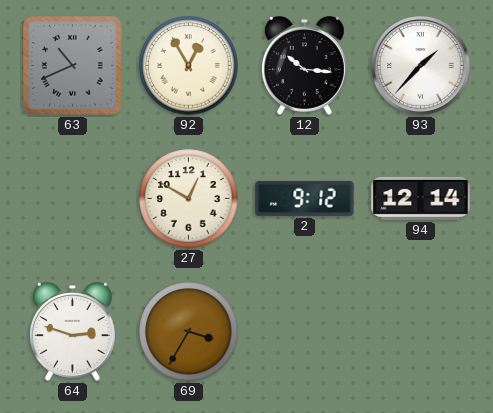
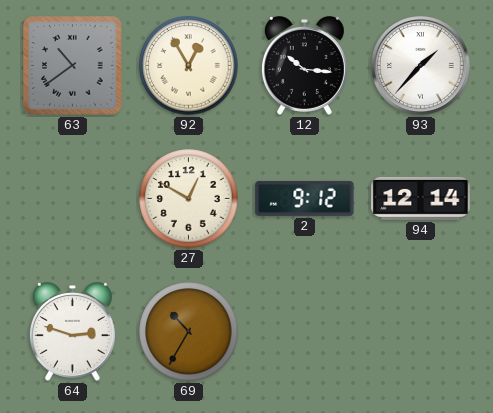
63: 10:41 -> 10:39
69: 3:35 -> 10:35
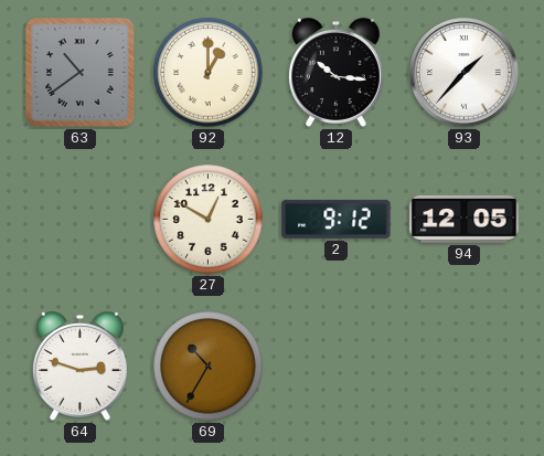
92: 12:55 -> 1:00
94: 12:14 -> 12:05
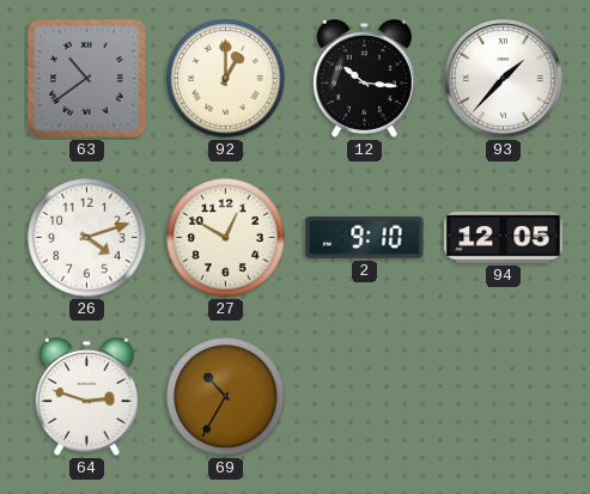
26: none -> 4:12
2: 9:12 -> 9:10
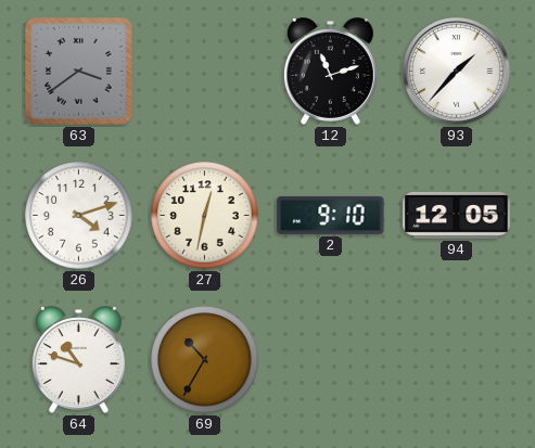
63: 10:39 -> 3:39
92: 1:00 -> none
12: 10:16 -> 11:12
27: 12:50 -> 12:32
64: 2:48 -> 10:48
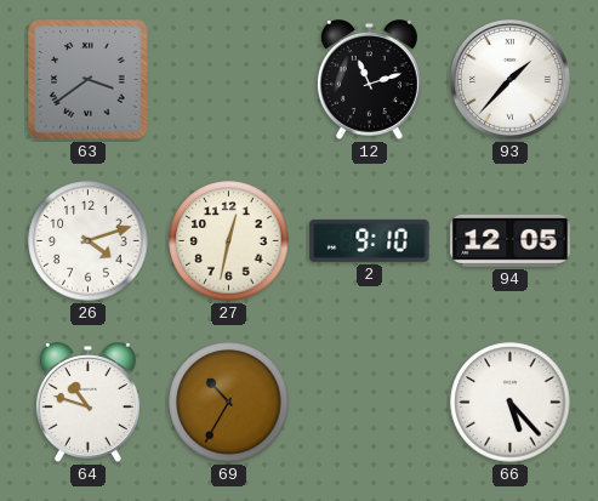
66: none -> 5:23
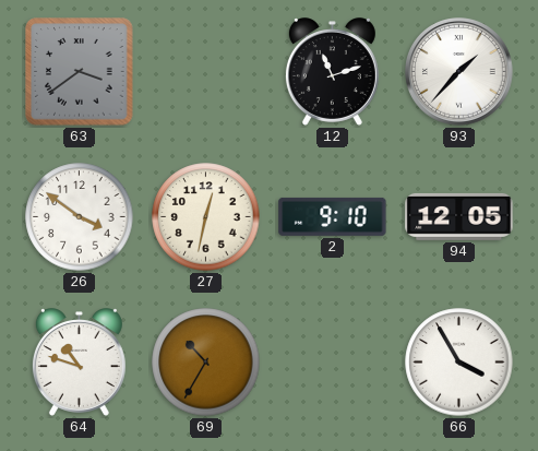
26: 4:12 -> 3:51
66: 5:23 -> 3:55
